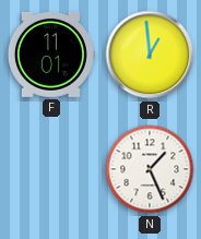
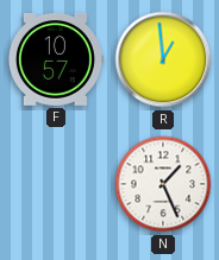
F: 11:01 -> 10:57
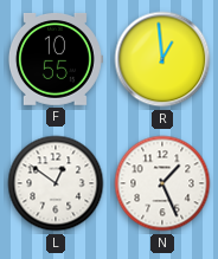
F: 10:57 -> 10:55
L: none -> 12:51
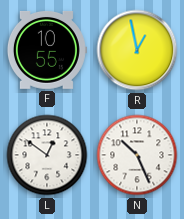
R: 12:59 -> 12:58
N: 1:26 -> 10:26
